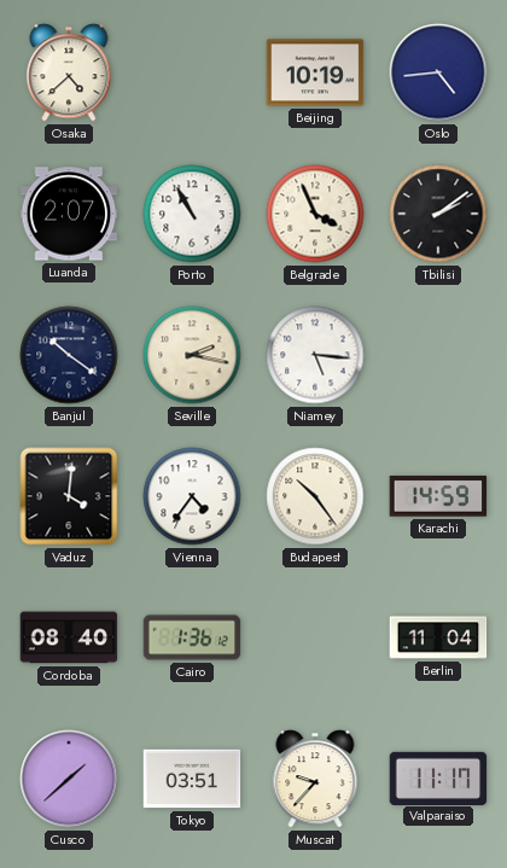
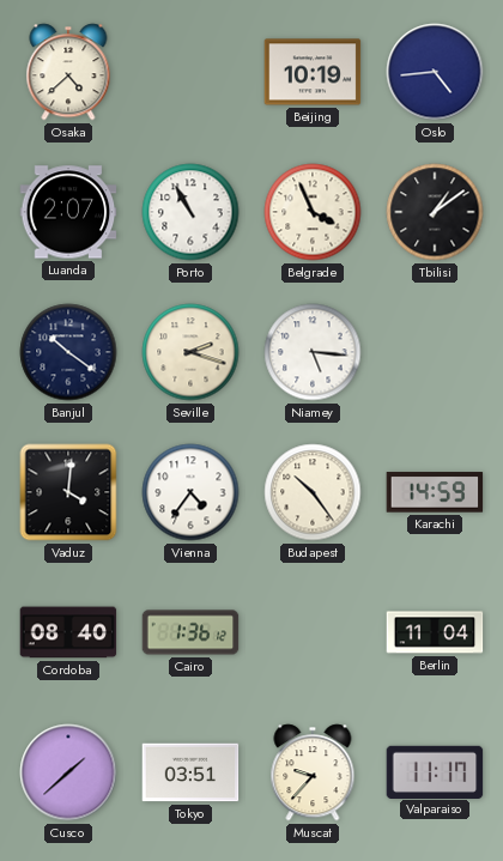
Tbilisi: 2:09 -> 1:09
Seville: 2:17 -> 2:18
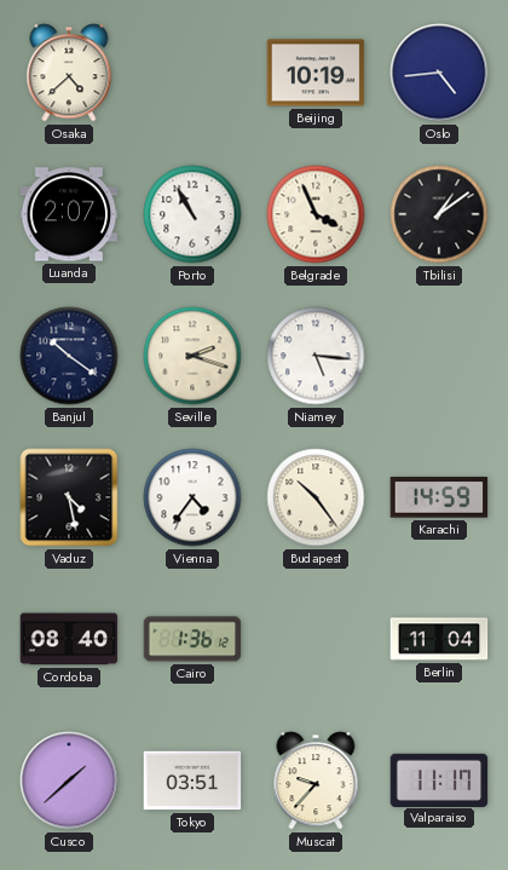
Vaduz: 4:01 -> 4:28
